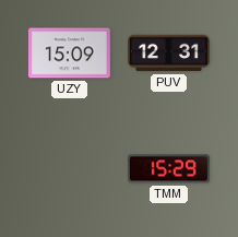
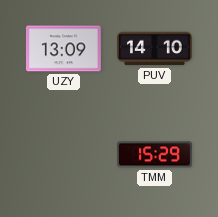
UZY: 15:09 -> 13:09
PUV: 12:31 -> 14:10
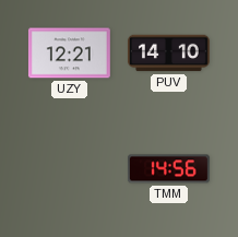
UZY: 13:09 -> 12:21
TMM: 15:29 -> 14:56
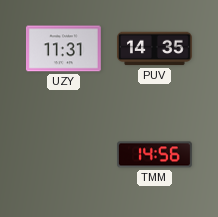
UZY: 12:21 -> 11:31
PUV: 14:10 -> 14:35
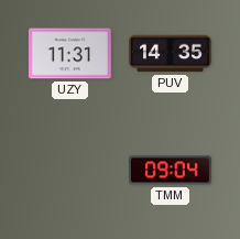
TMM: 14:56 -> 09:04
